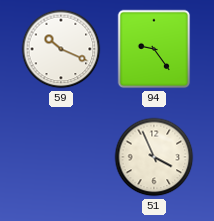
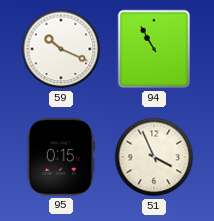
94: 9:24 -> 10:55
95: none -> 0:15
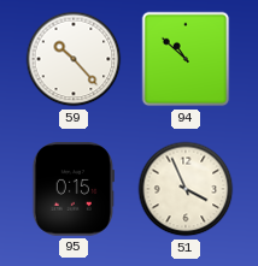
59: 10:19 -> 10:23
94: 10:55 -> 10:52
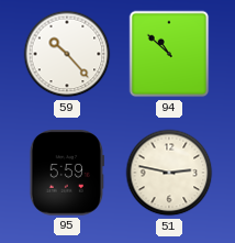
95: 0:15 -> 5:59
51: 3:56 -> 2:47
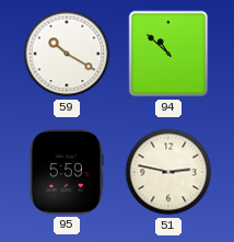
59: 10:23 -> 10:20
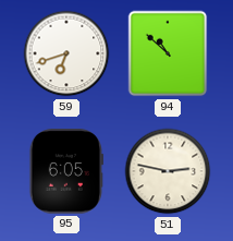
59: 10:20 -> 6:42
95: 5:59 -> 6:05
